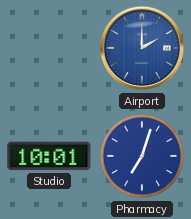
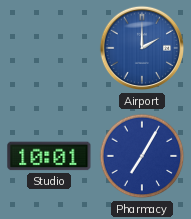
Pharmacy: 7:03 -> 7:05
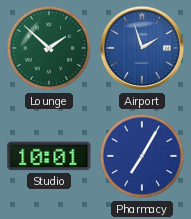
Lounge: none -> 1:52
Airport: 2:00 -> 1:57
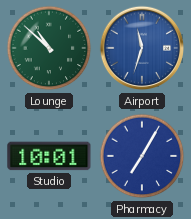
Lounge: 1:52 -> 10:52
Airport: 1:57 -> 11:33
